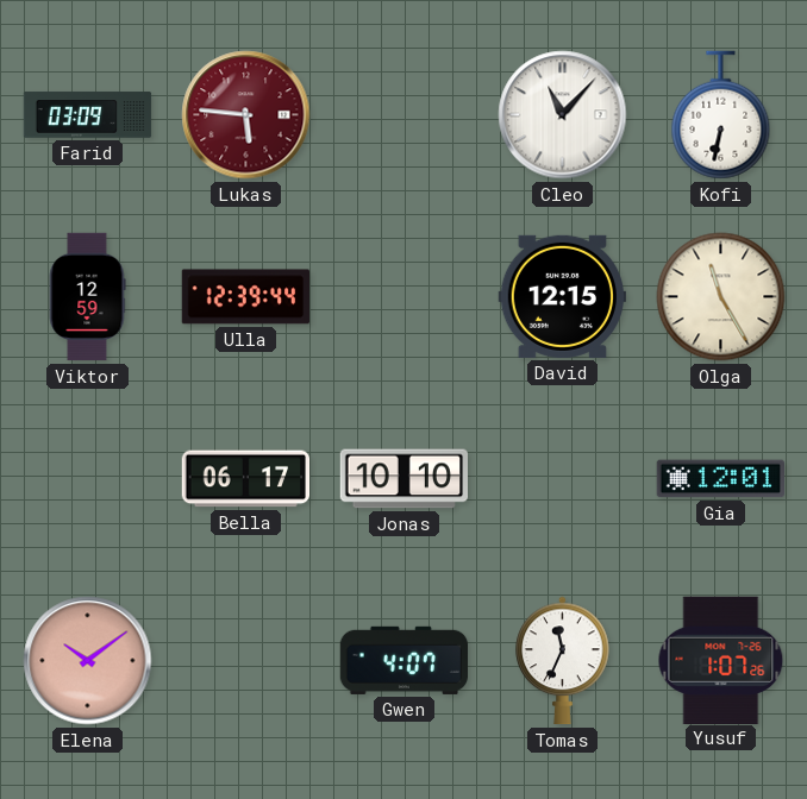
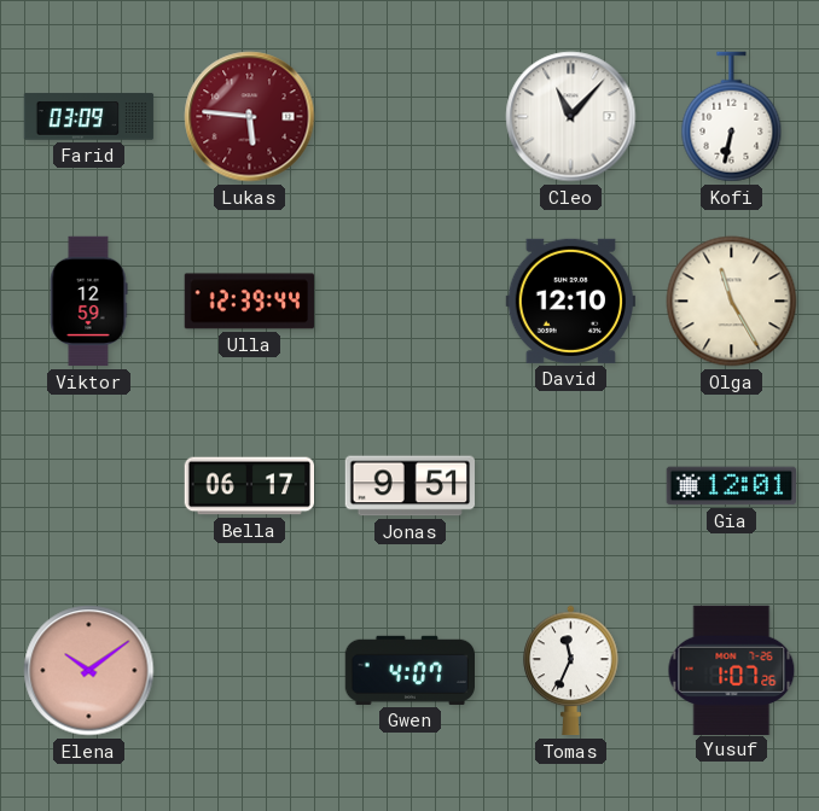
David: 12:15 -> 12:10
Jonas: 10:10 -> 9:51
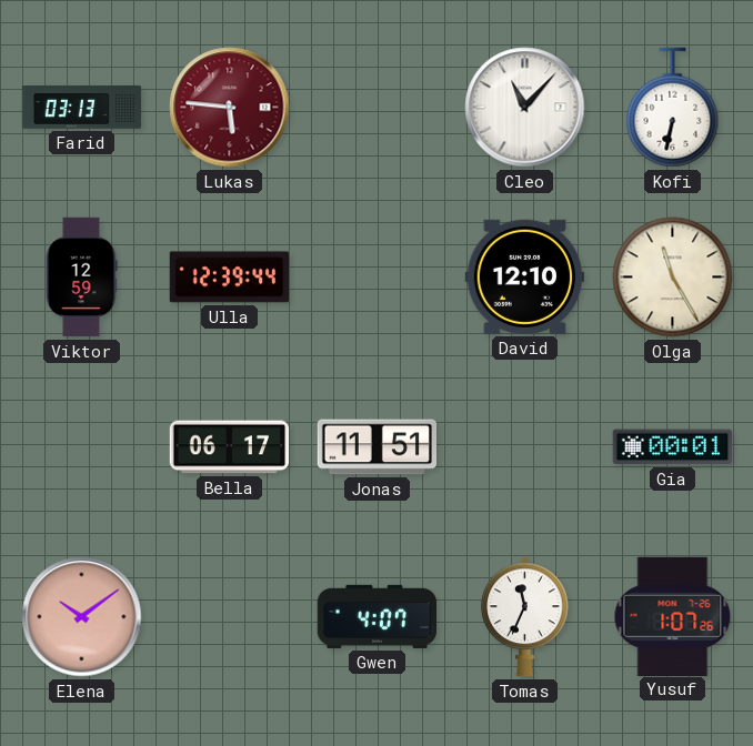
Farid: 03:09 -> 03:13
Jonas: 9:51 -> 11:51
Gia: 12:01 -> 00:01
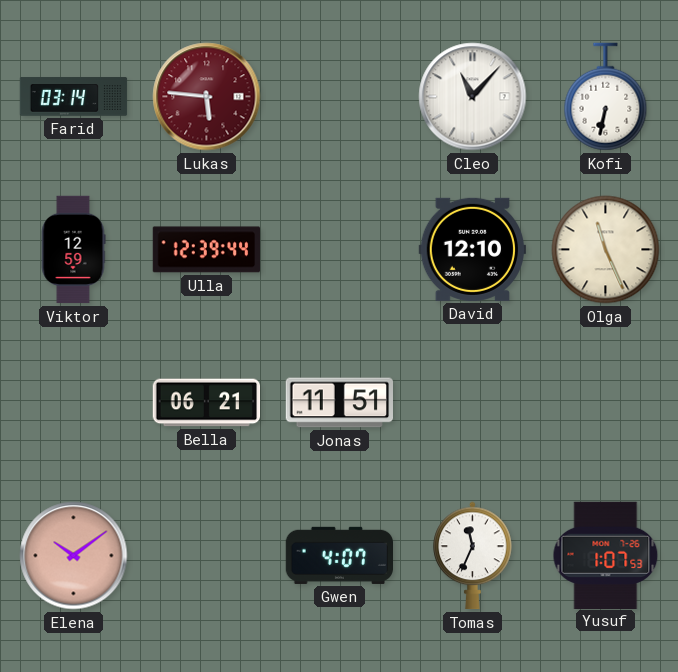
Farid: 03:13 -> 03:14
Olga: 11:25 -> 11:26
Bella: 06:17 -> 06:21
Gia: 00:01 -> none
Yusuf: 1:07:26 -> 1:07:53
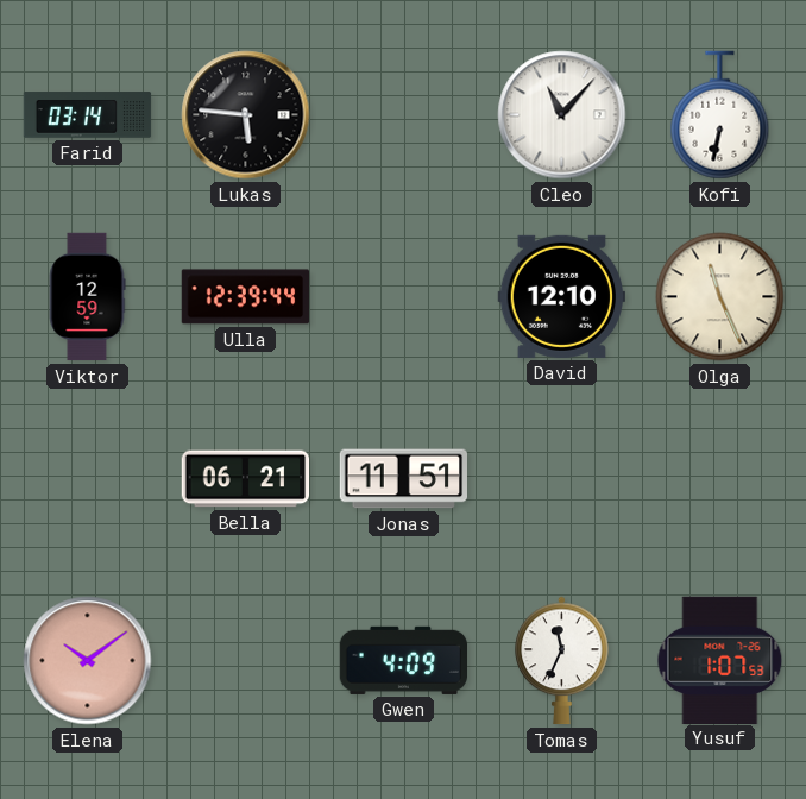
Lukas dial: burgundy -> black
Gwen: 4:07 -> 4:09
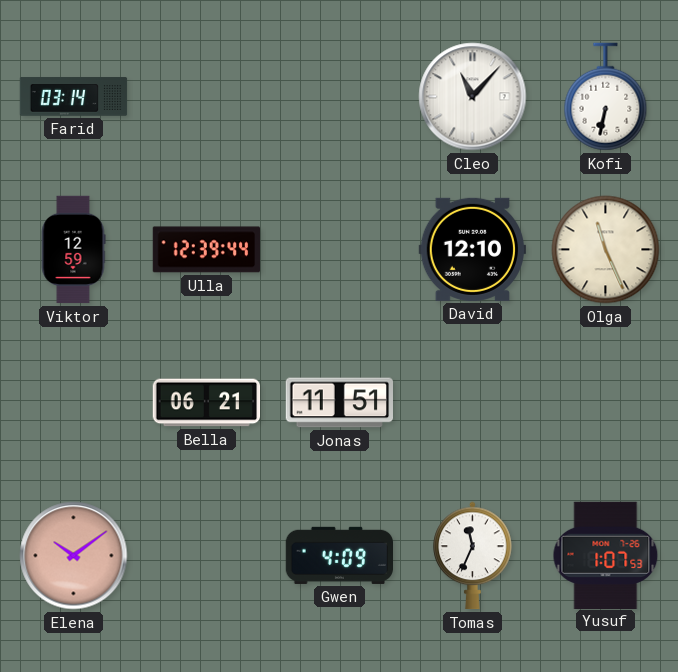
Lukas: 5:46 -> none
